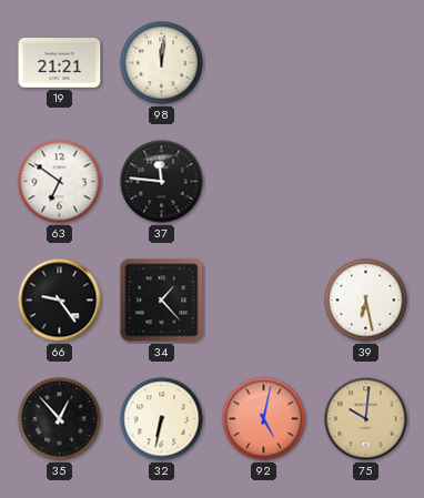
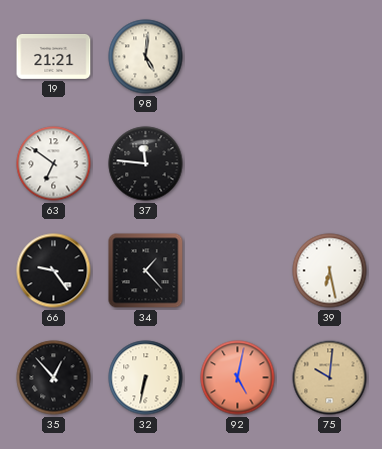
98: 12:01 -> 5:01
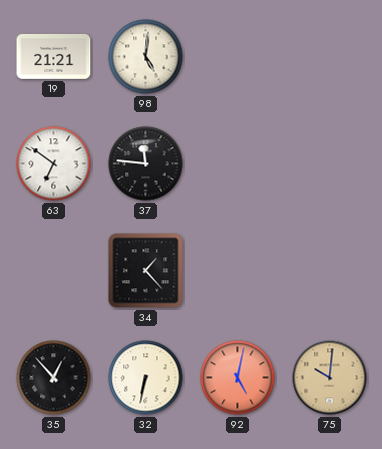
66: 9:24 -> none
39: 6:28 -> none
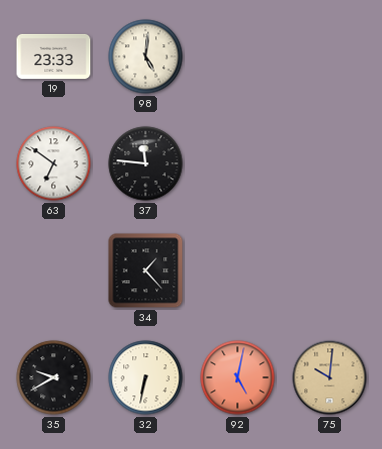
19: 21:21 -> 23:33
35: 12:53 -> 9:40
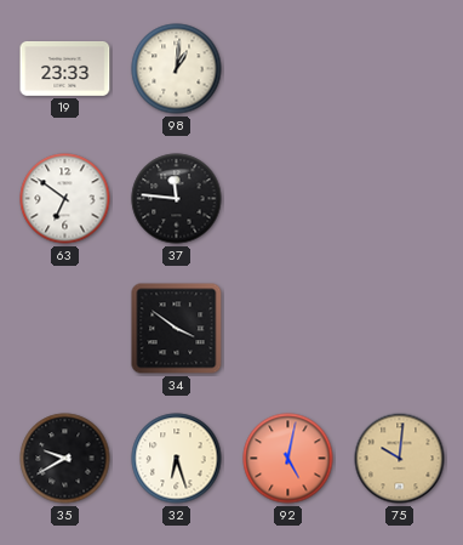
98: 5:01 -> 1:01
34: 1:23 -> 3:51
32: 6:32 -> 6:27
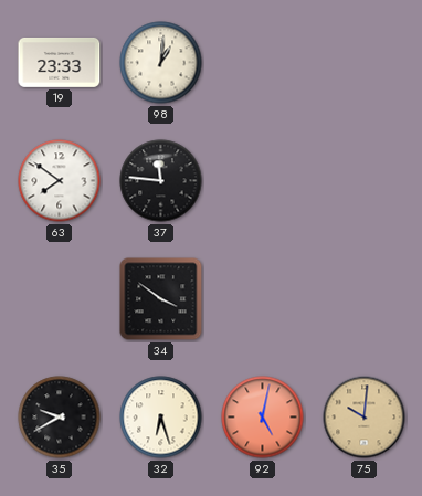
63: 6:51 -> 7:51
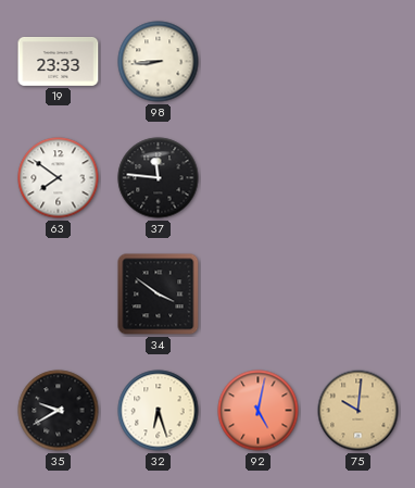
98: 1:01 -> 8:44
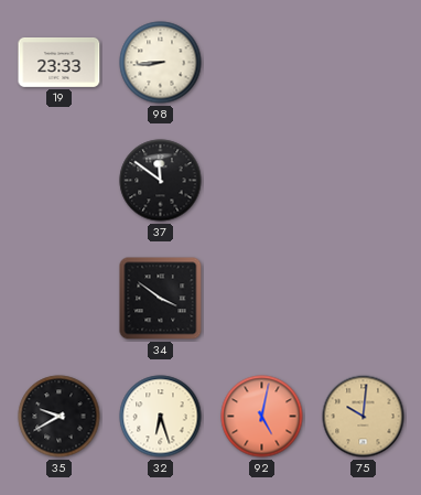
63: 7:51 -> none
37: 11:46 -> 11:51
